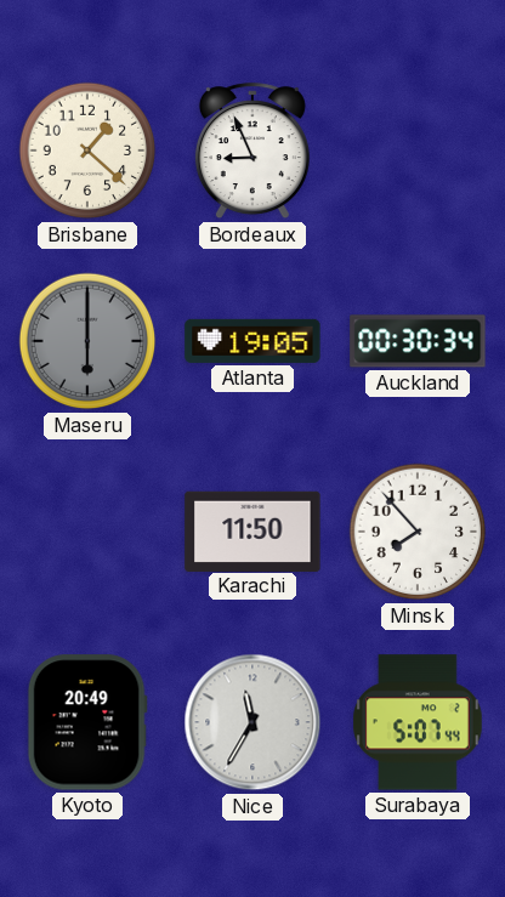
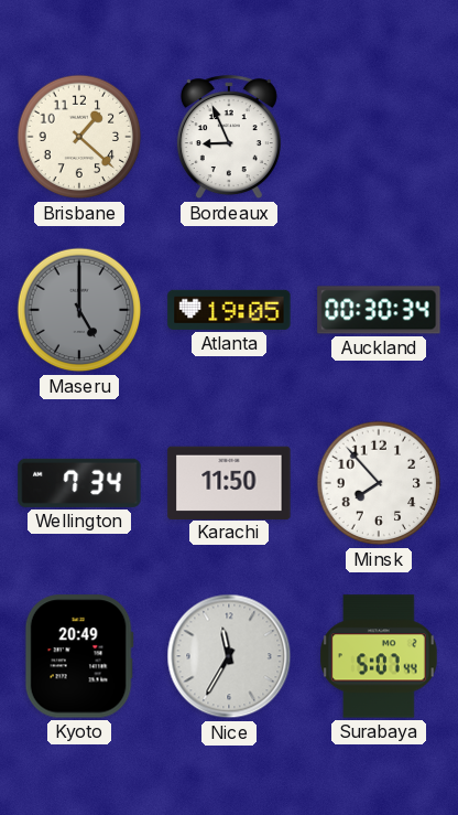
Maseru: 6:00 -> 5:00
Wellington: none -> 7:34
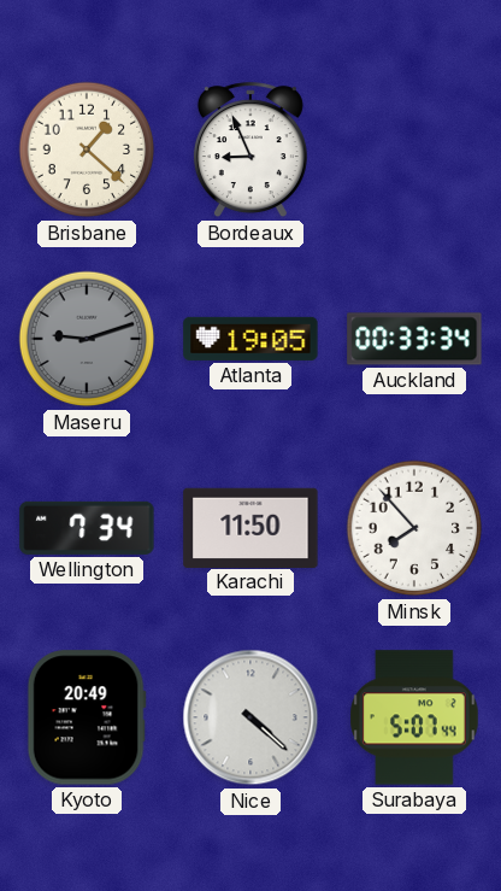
Maseru: 5:00 -> 9:12
Auckland: 00:30 -> 00:33
Nice: 11:35 -> 4:22
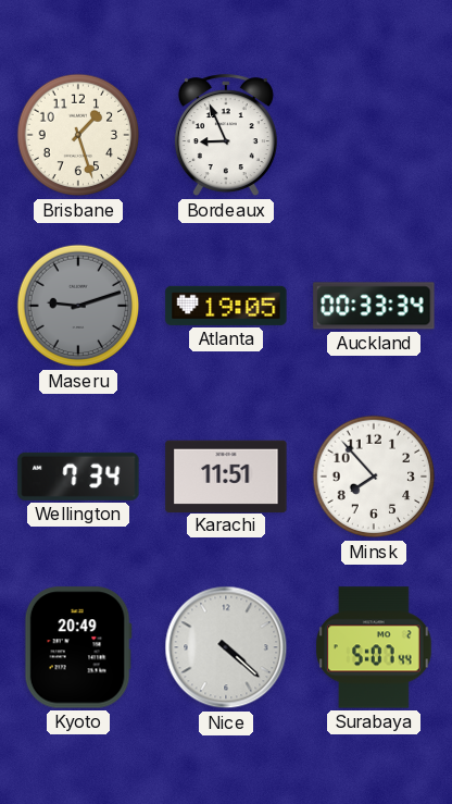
Brisbane: 1:22 -> 1:27
Karachi: 11:50 -> 11:51
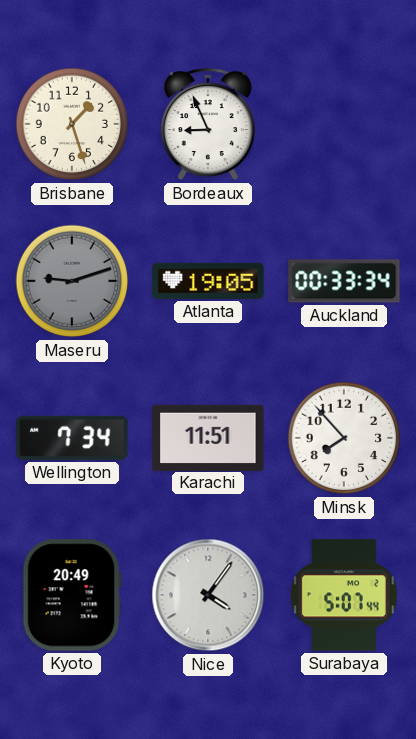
Nice: 4:22 -> 4:06
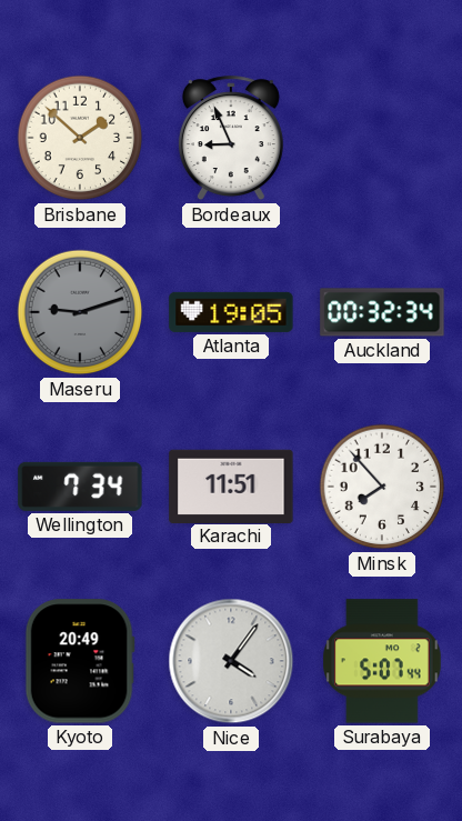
Brisbane: 1:27 -> 1:52
Auckland: 00:33 -> 00:32
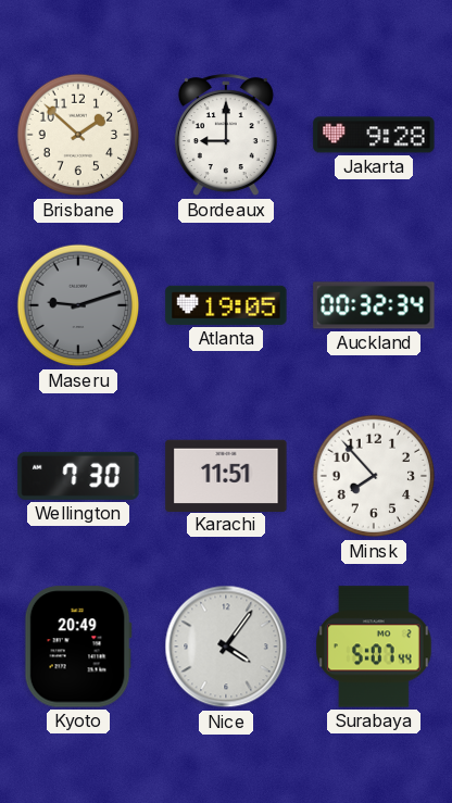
Bordeaux: 8:56 -> 9:00
Jakarta: none -> 9:28
Wellington: 7:34 -> 7:30
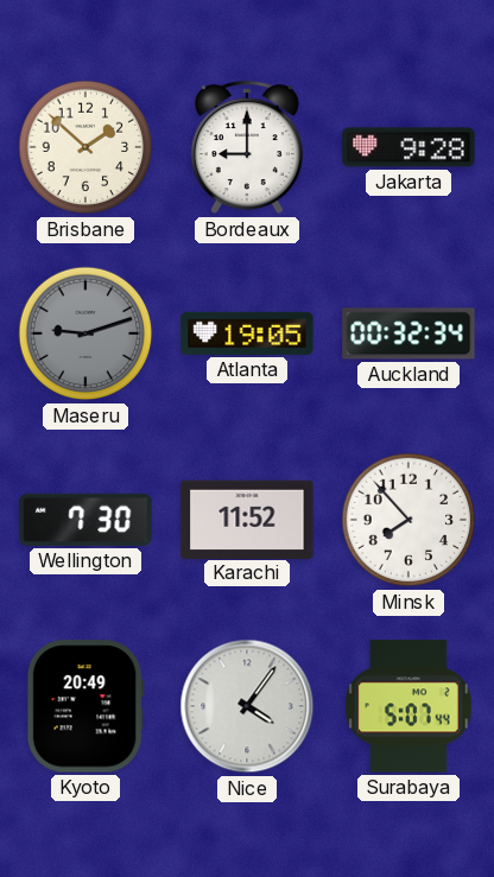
Karachi: 11:51 -> 11:52
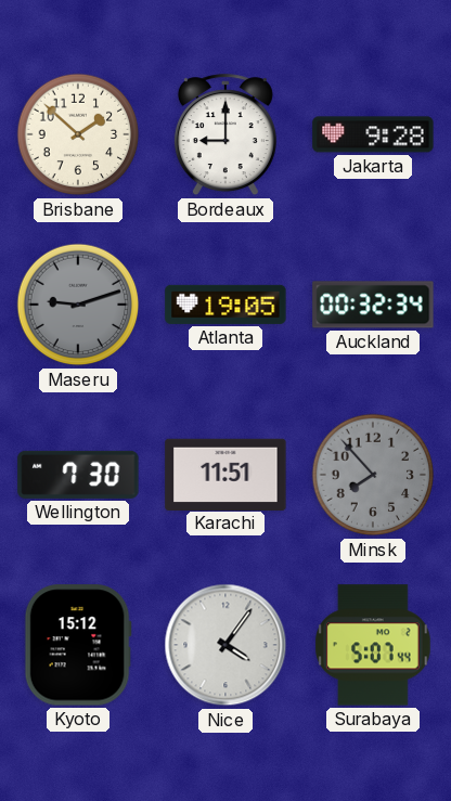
Karachi: 11:52 -> 11:51
Minsk dial: white -> grey
Kyoto: 20:49 -> 15:12
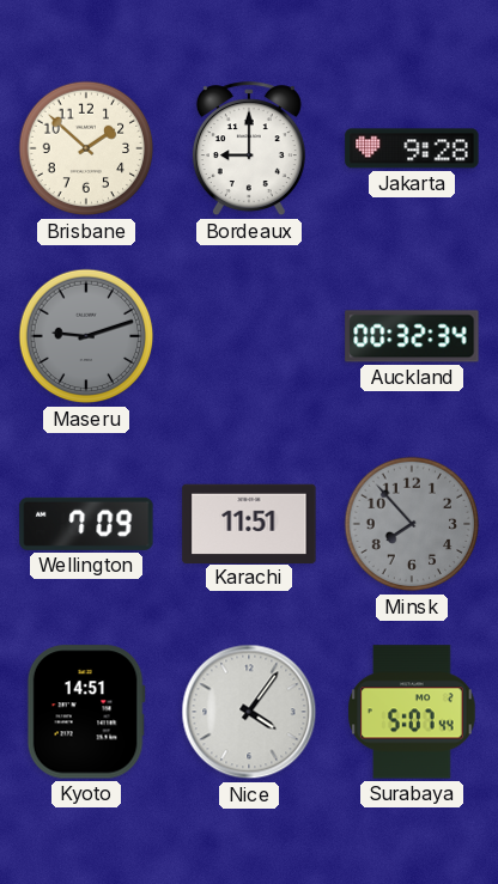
Atlanta: 19:05 -> none
Wellington: 7:30 -> 7:09
Kyoto: 15:12 -> 14:51
